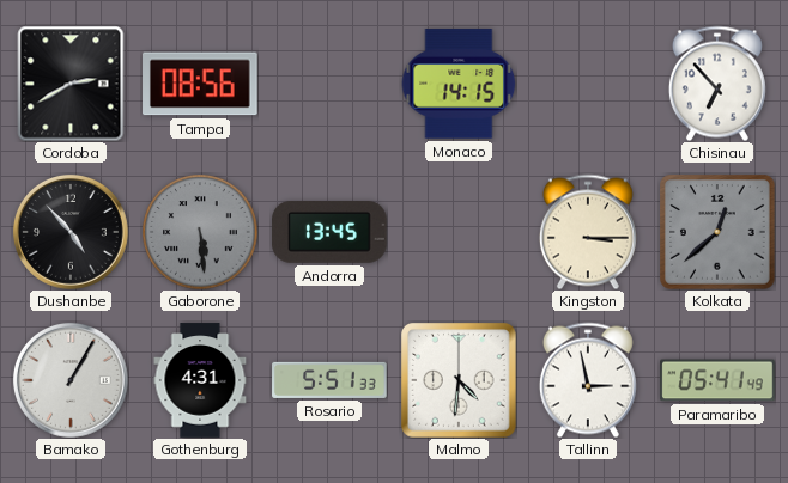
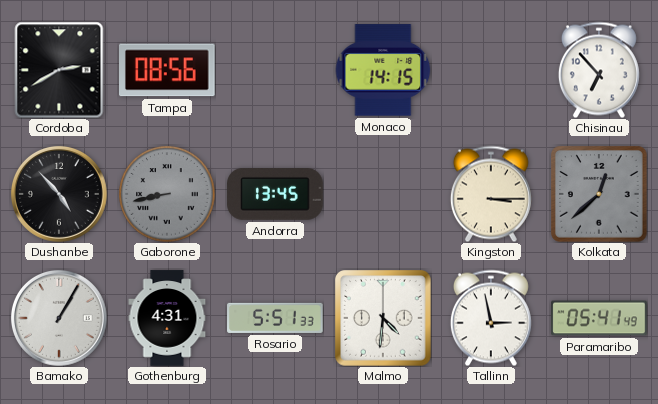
Gaborone: 5:29 -> 8:43
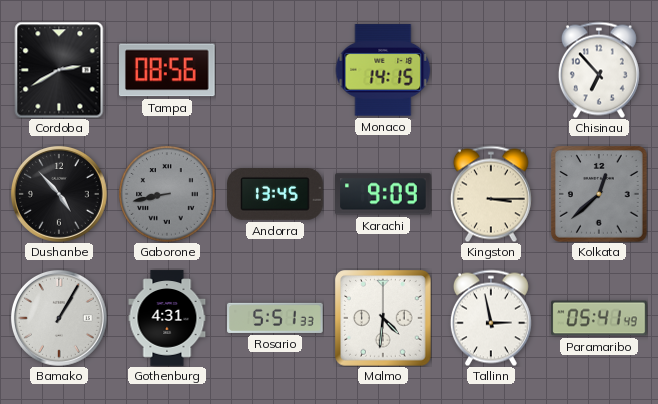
Karachi: none -> 9:09
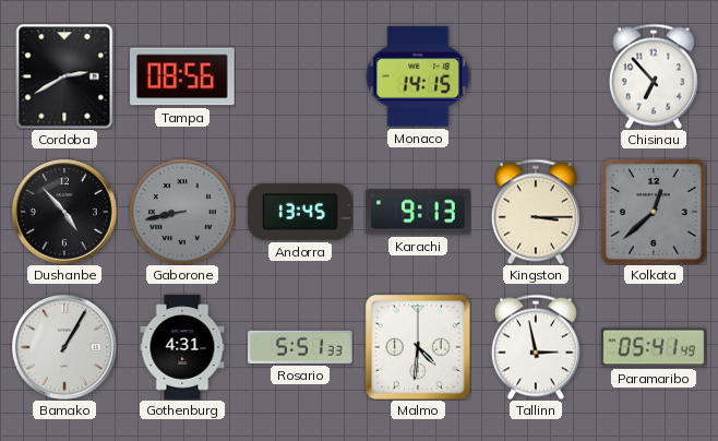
Karachi: 9:09 -> 9:13
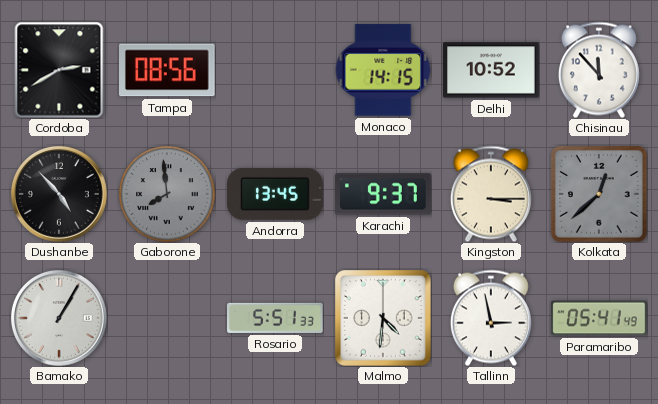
Delhi: none -> 10:52
Chisinau: 6:53 -> 11:53
Gaborone: 8:43 -> 7:59
Karachi: 9:13 -> 9:37
Gothenburg: 4:31 -> none
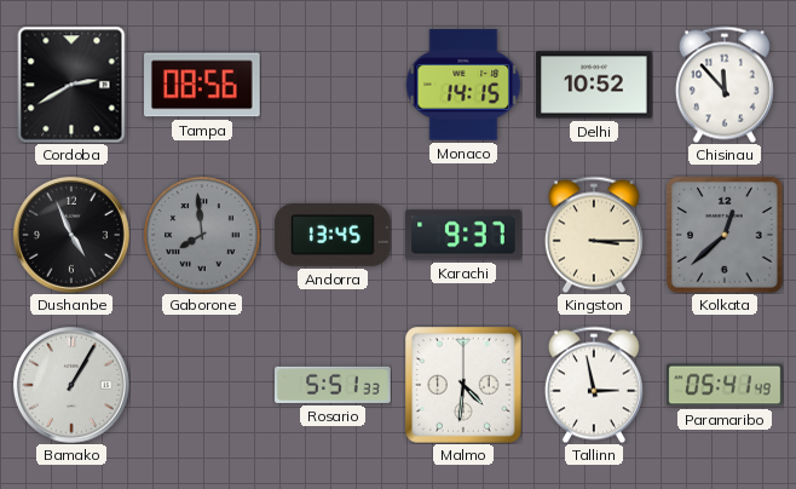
Dushanbe: 4:53 -> 4:56
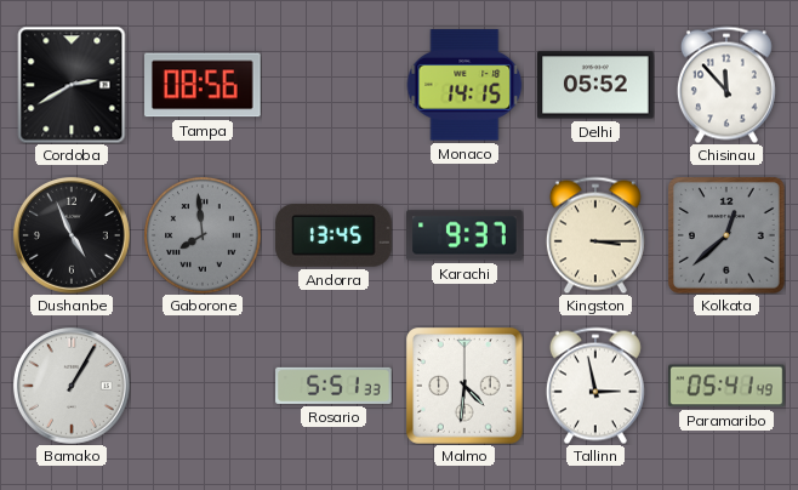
Delhi: 10:52 -> 05:52
